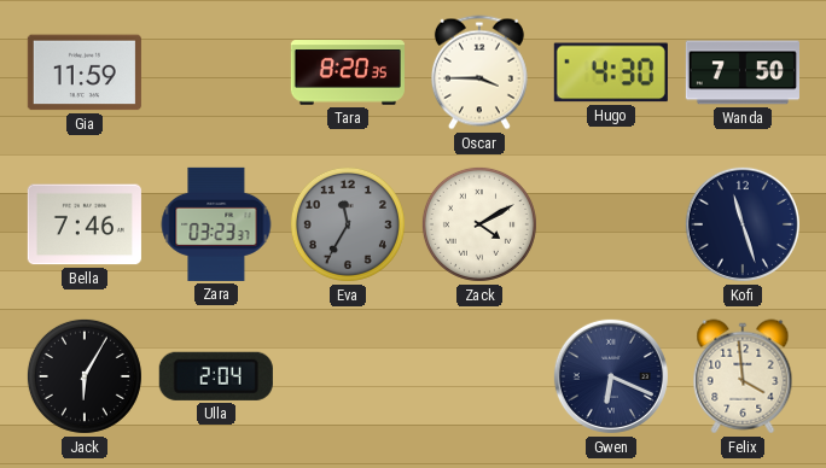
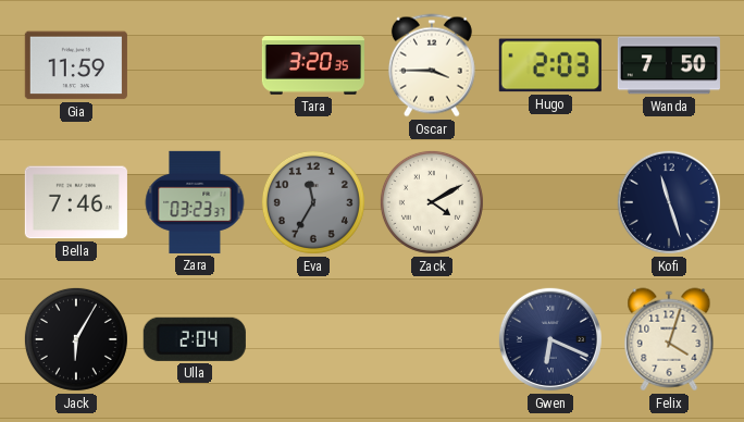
Tara: 8:20 -> 3:20
Hugo: 4:30 -> 2:03
Felix: 3:59 -> 4:03
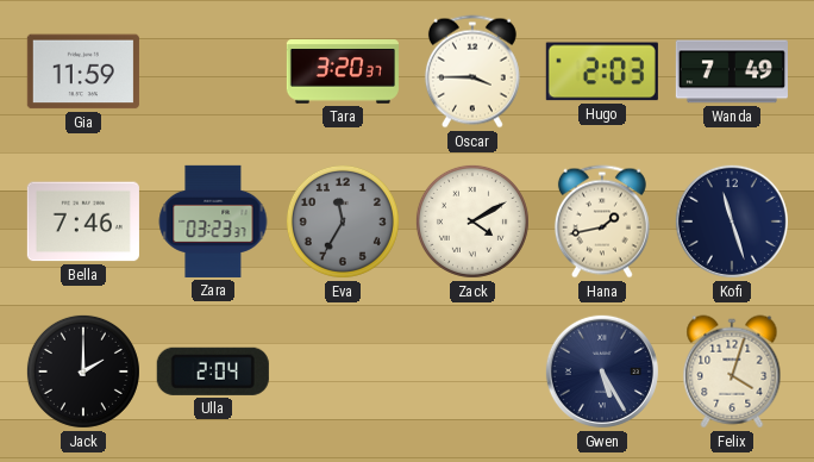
Tara: 3:20:35 -> 3:20:37
Wanda: 7:50 -> 7:49
Hana: none -> 1:43
Jack: 6:05 -> 2:00
Gwen: 6:19 -> 5:25
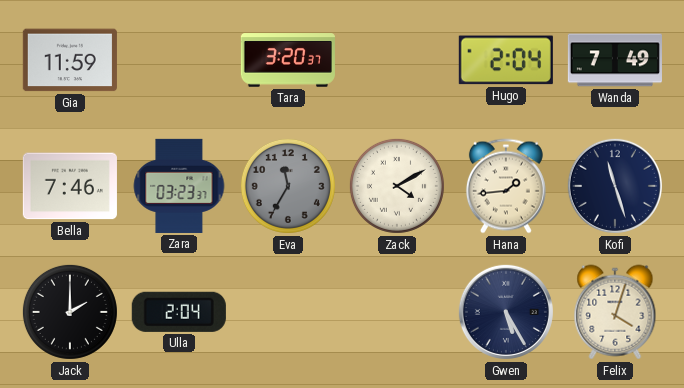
Oscar: 3:45 -> none
Hugo: 2:03 -> 2:04
Hana: 1:43 -> 1:44
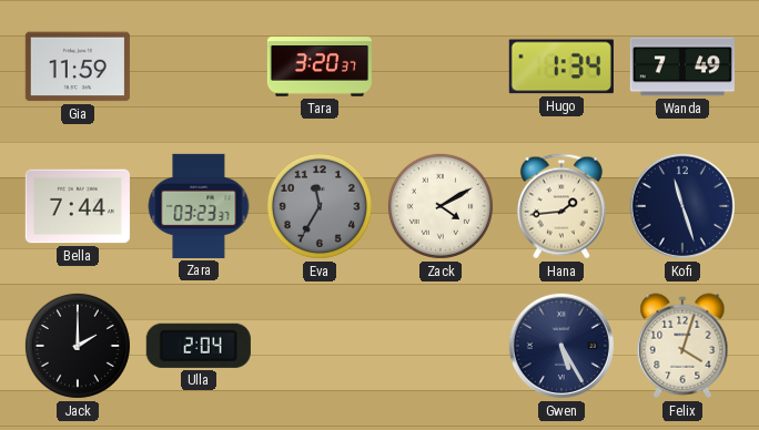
Hugo: 2:04 -> 1:34
Bella: 7:46 -> 7:44
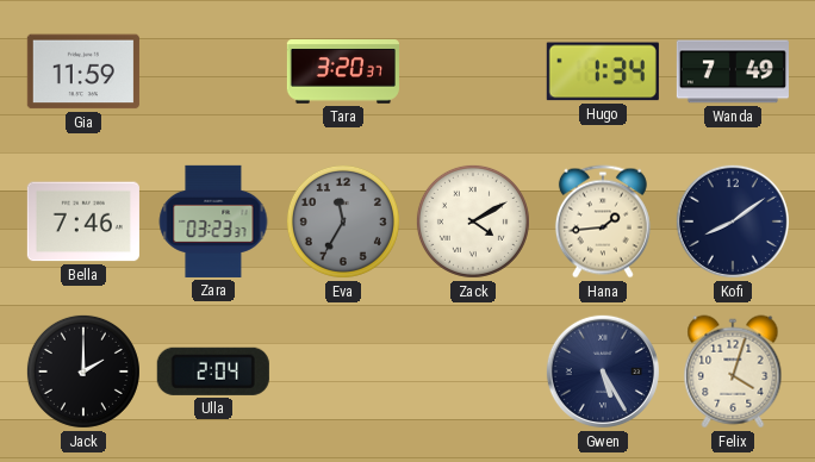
Bella: 7:44 -> 7:46
Kofi: 11:27 -> 8:09
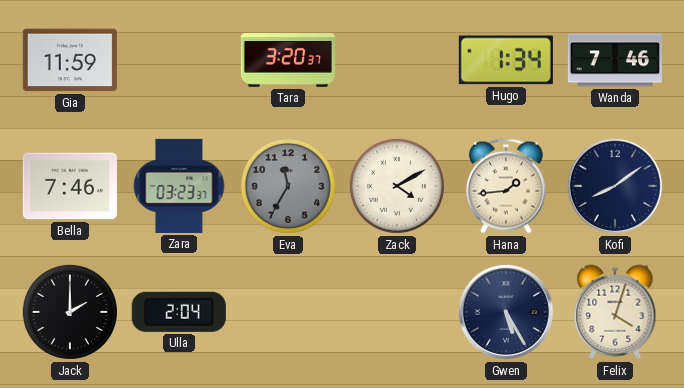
Wanda: 7:49 -> 7:46
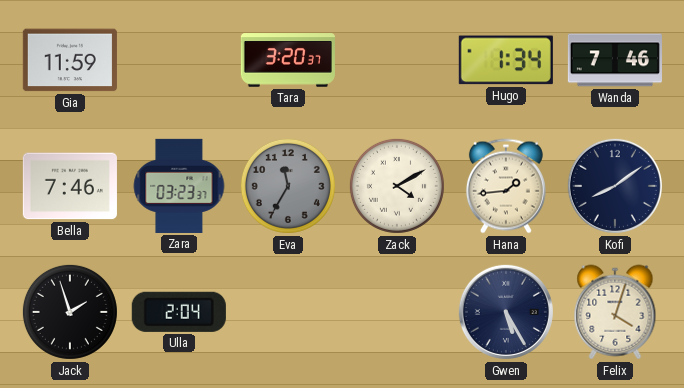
Jack: 2:00 -> 1:57
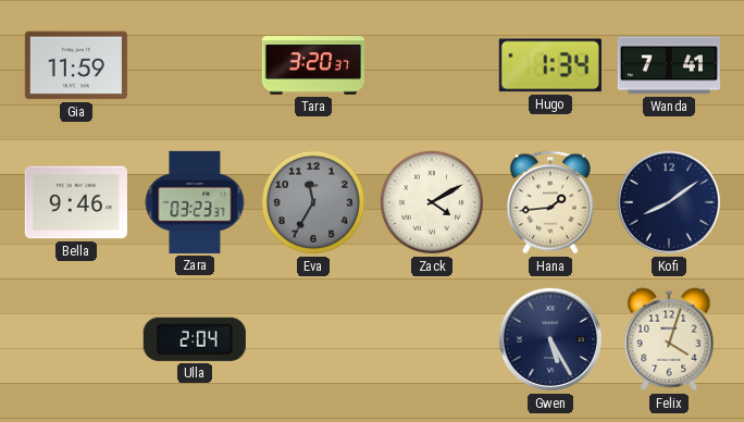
Wanda: 7:46 -> 7:41
Bella: 7:46 -> 9:46
Jack: 1:57 -> none
